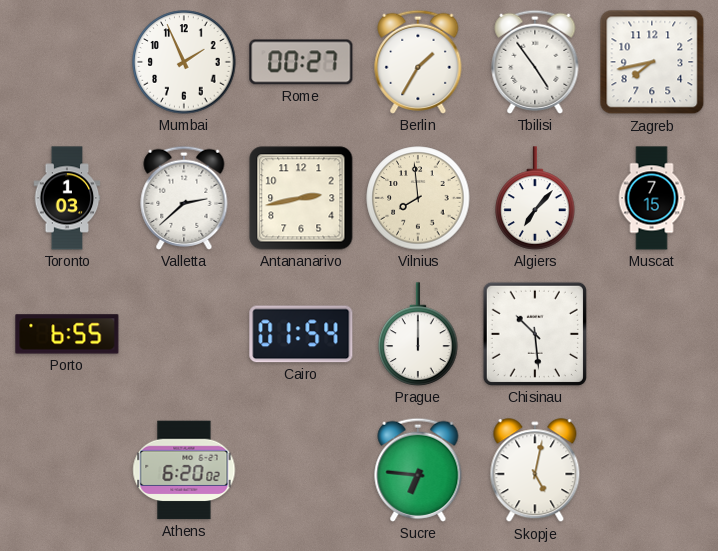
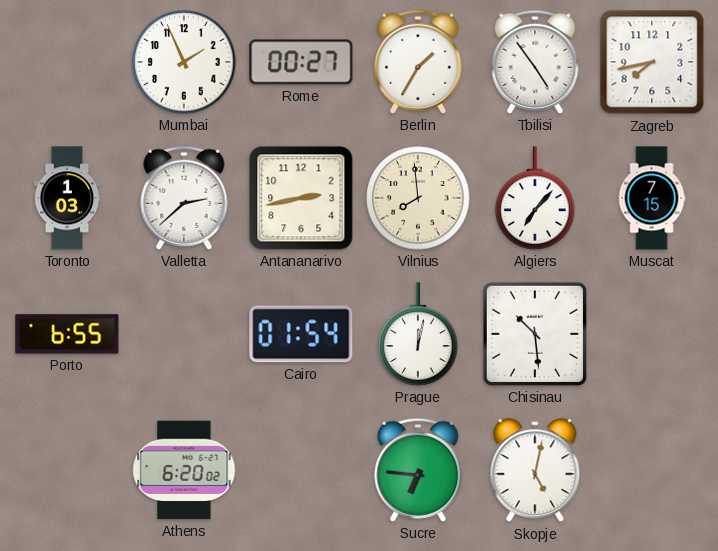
Prague: 12:00 -> 12:02
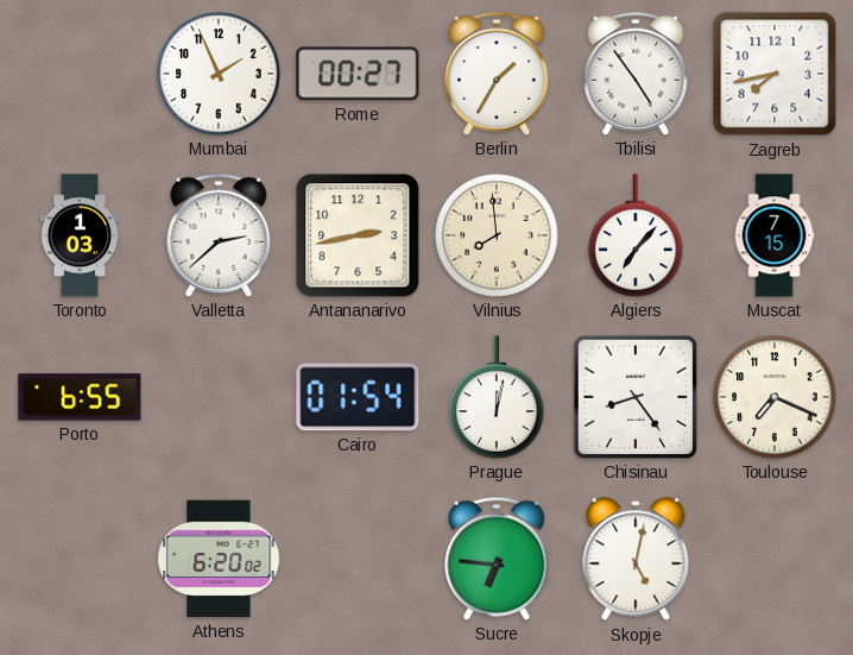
Chisinau: 10:29 -> 8:24
Toulouse: none -> 7:19
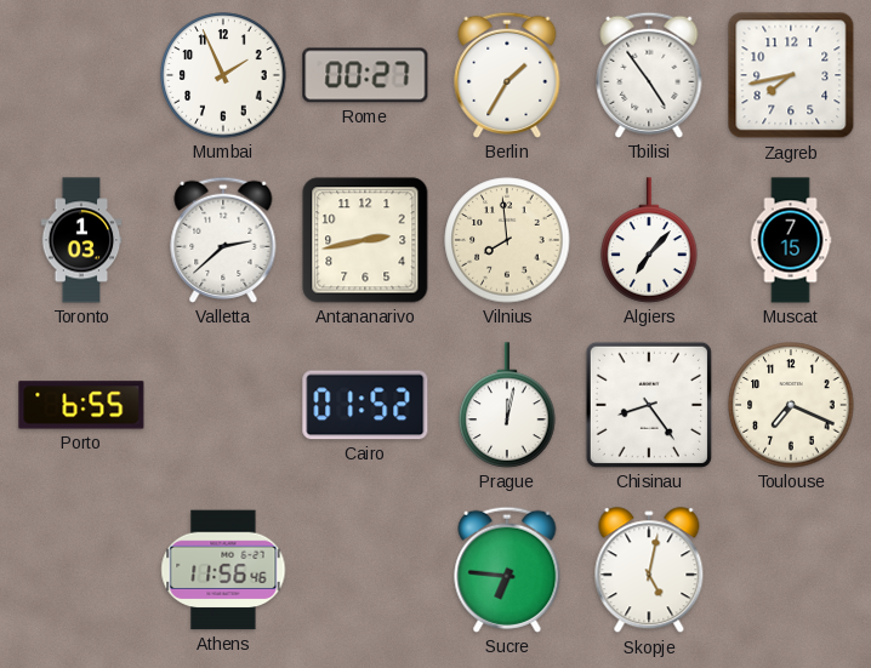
Cairo: 01:54 -> 01:52
Athens: 6:20 -> 11:56
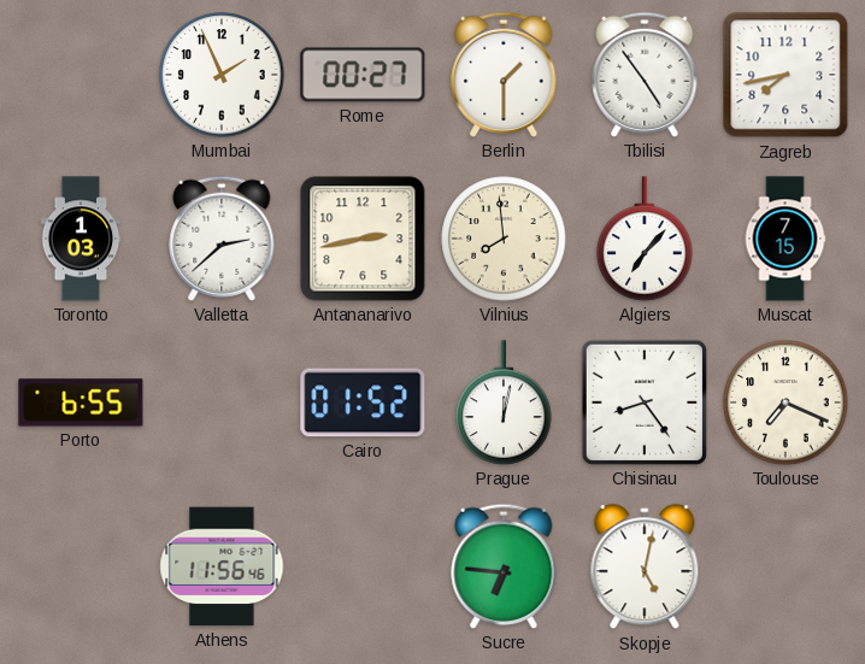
Berlin: 1:35 -> 1:30
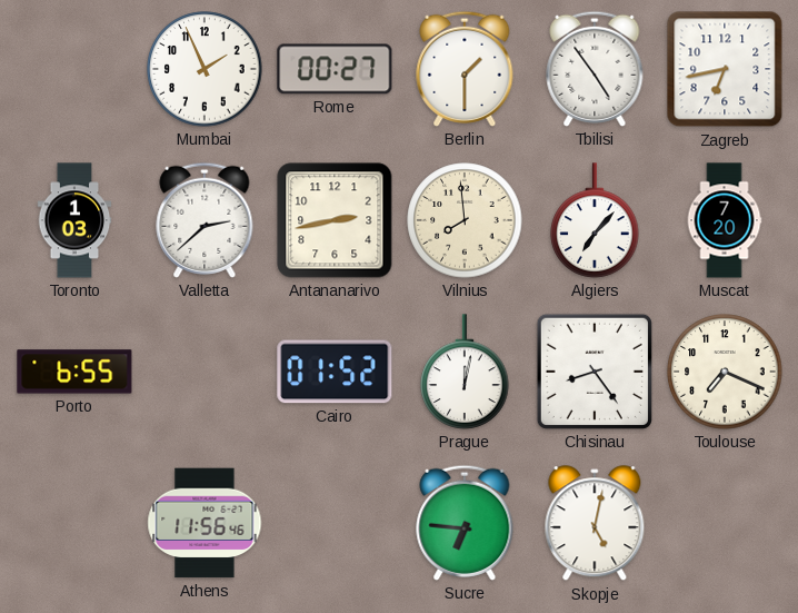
Zagreb: 7:43 -> 6:43
Muscat: 7:15 -> 7:20
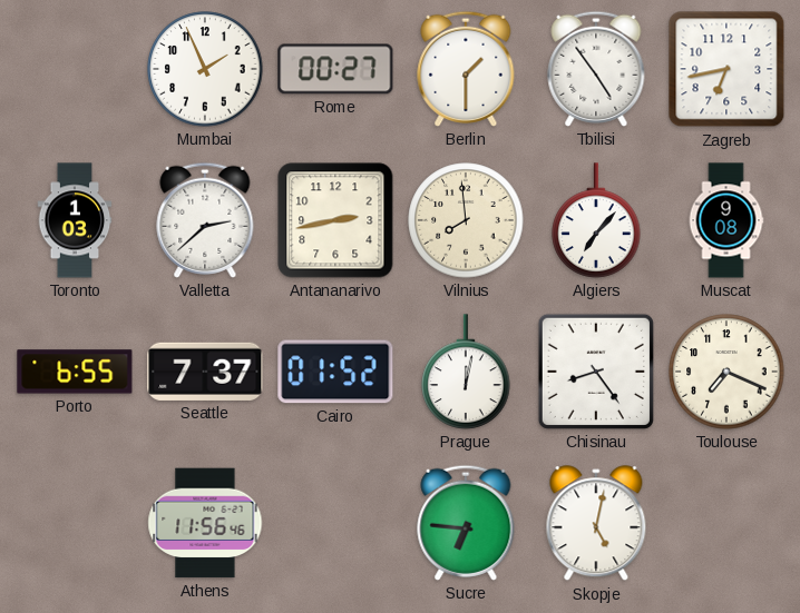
Muscat: 7:20 -> 9:08
Seattle: none -> 7:37
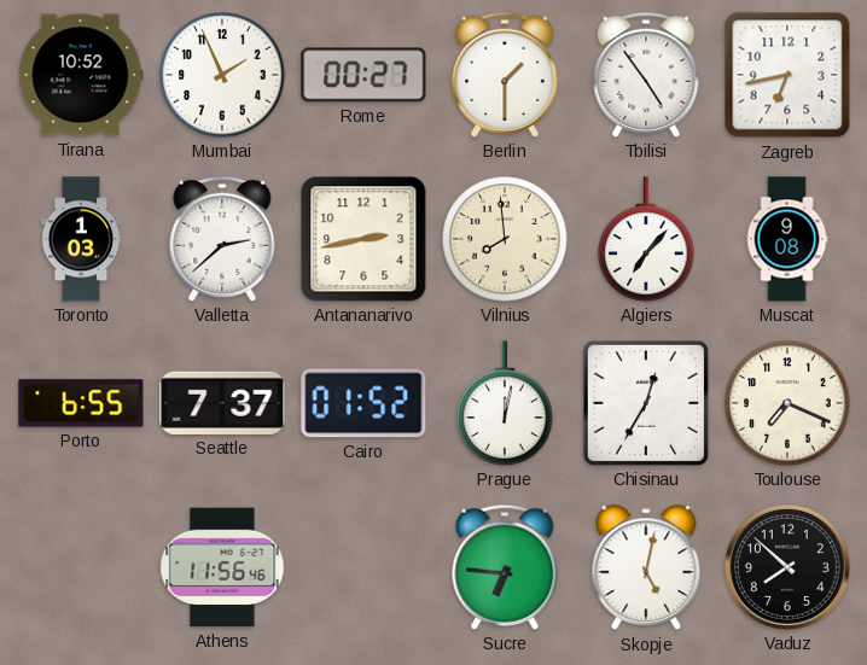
Tirana: none -> 10:52
Chisinau: 8:24 -> 12:35
Vaduz: none -> 7:52
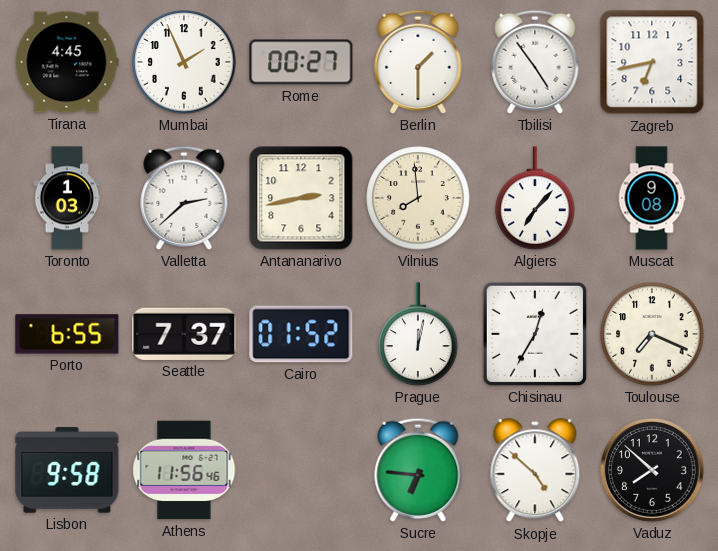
Tirana: 10:52 -> 4:45
Lisbon: none -> 9:58
Skopje: 5:02 -> 4:52
